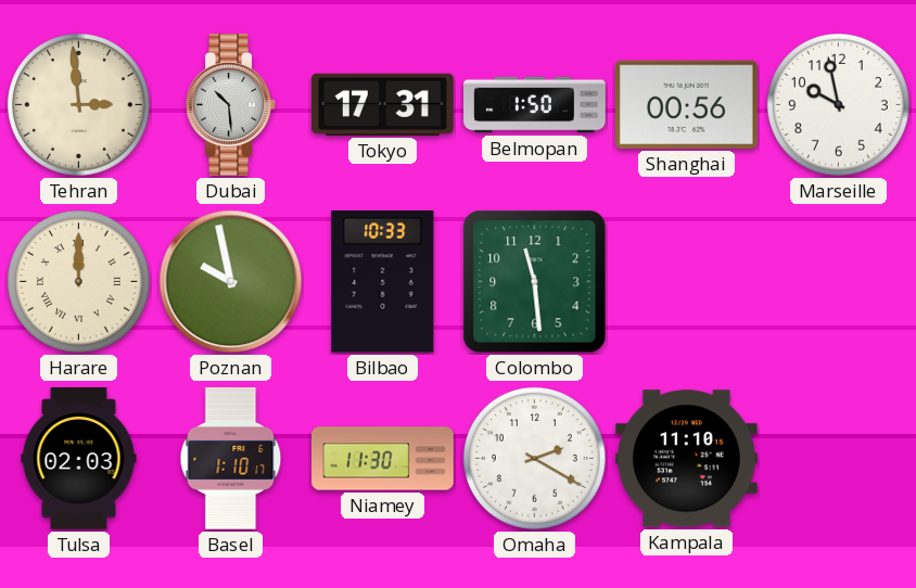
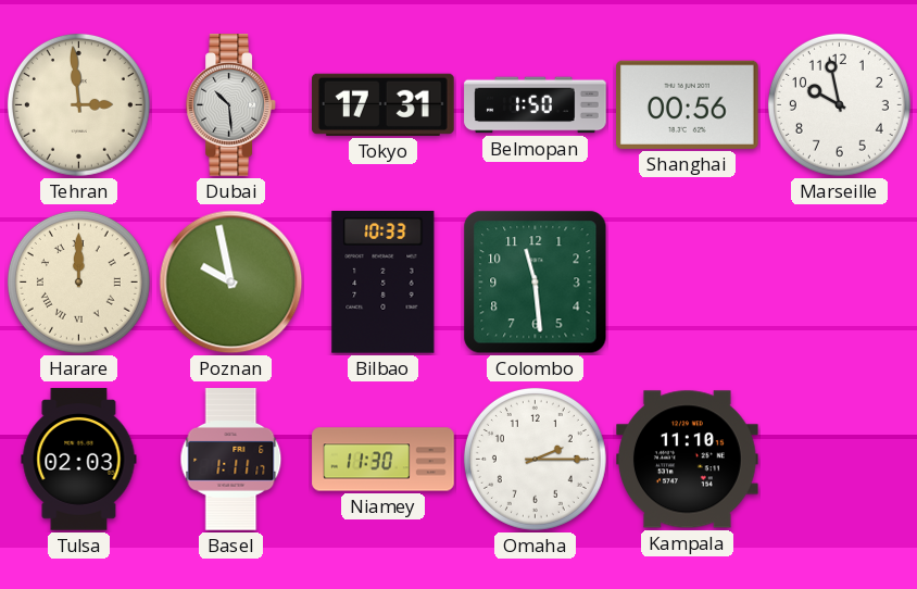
Basel: 1:10 -> 1:11
Omaha: 2:20 -> 2:15
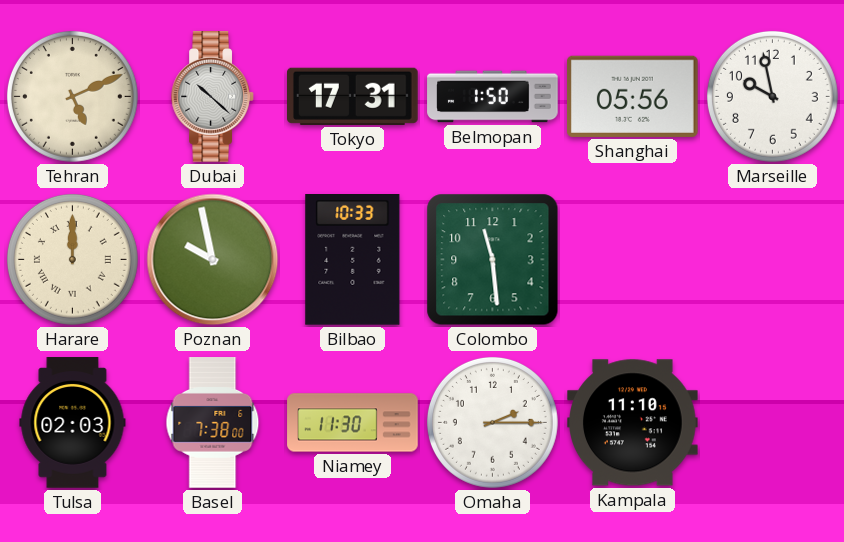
Tehran: 2:59 -> 5:11
Dubai: 10:29 -> 10:22
Shanghai: 00:56 -> 05:56
Basel: 1:11 -> 7:38
